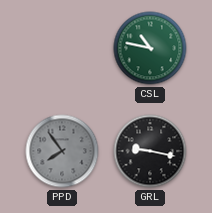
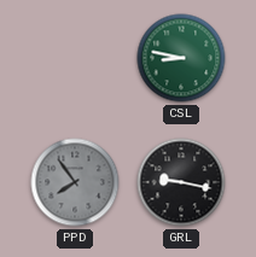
CSL: 10:47 -> 8:47
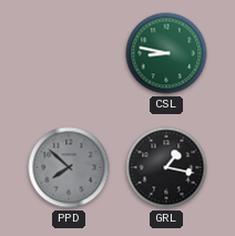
PPD: 7:54 -> 7:52
GRL: 9:17 -> 1:17
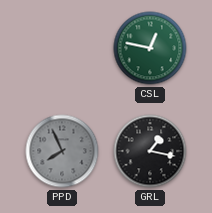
CSL: 8:47 -> 12:47
PPD: 7:52 -> 7:56
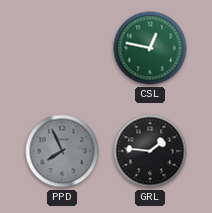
GRL: 1:17 -> 1:46
